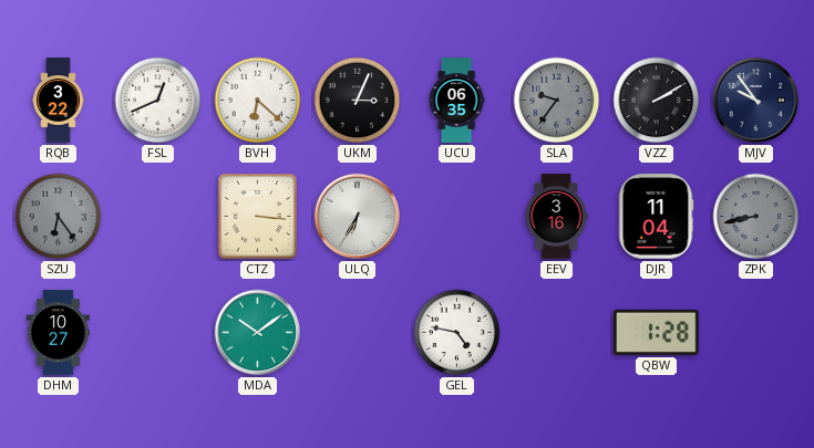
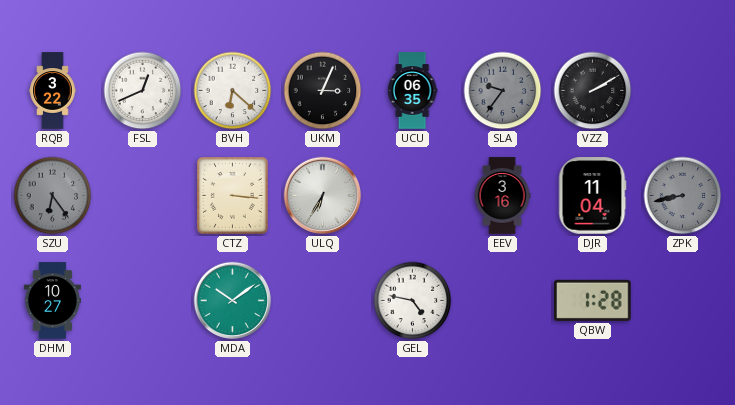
MJV: 9:54 -> none
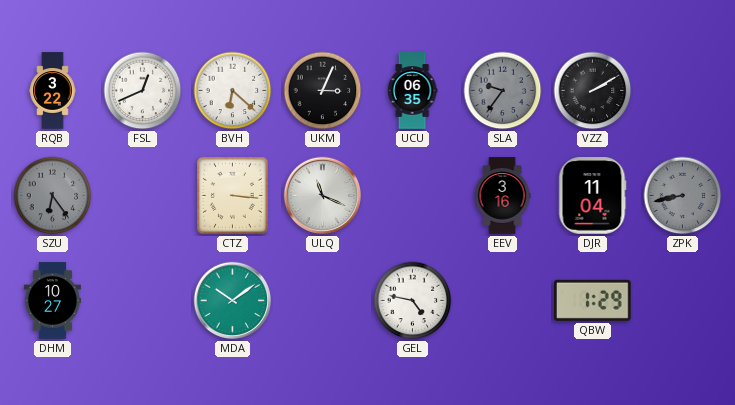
ULQ: 6:35 -> 11:19
QBW: 1:28 -> 1:29
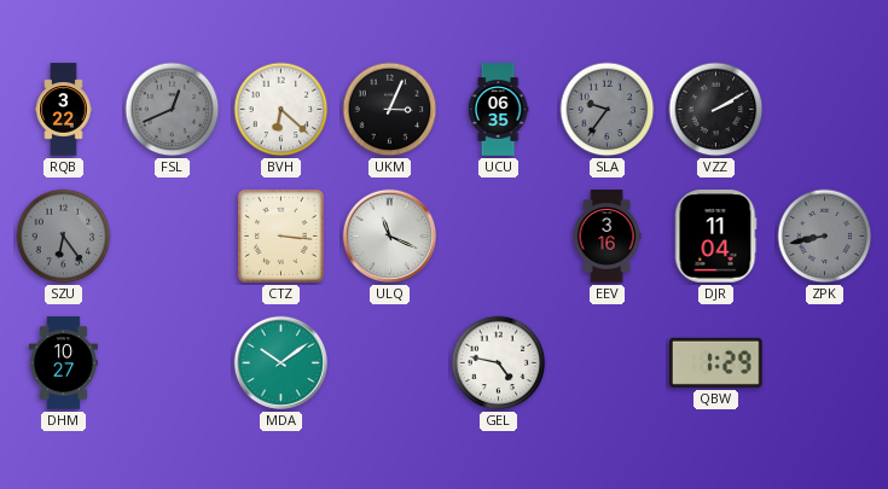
FSL dial: white -> grey
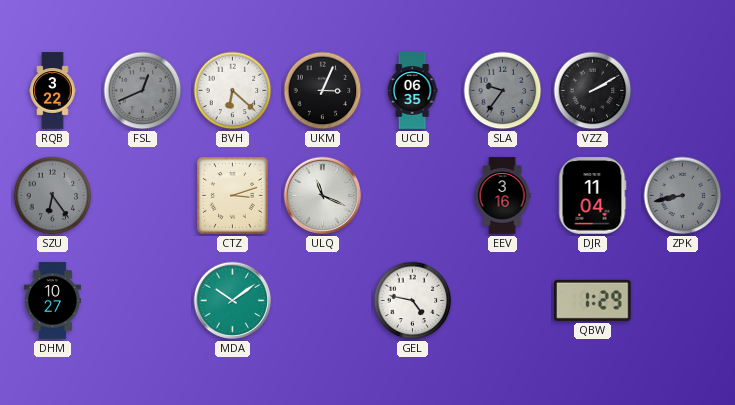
CTZ: 3:16 -> 3:12
